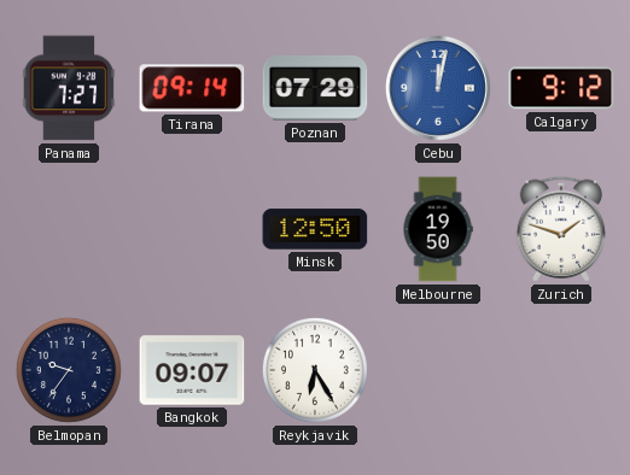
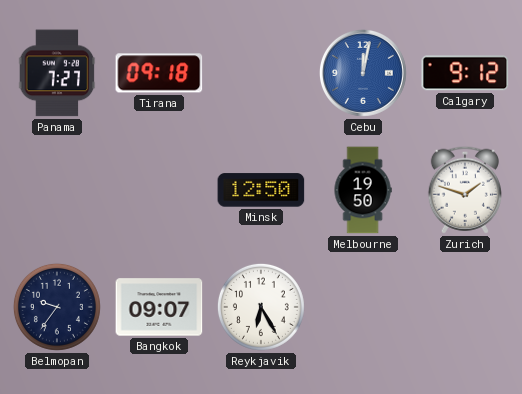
Tirana: 09:14 -> 09:18
Poznan: 07:29 -> none
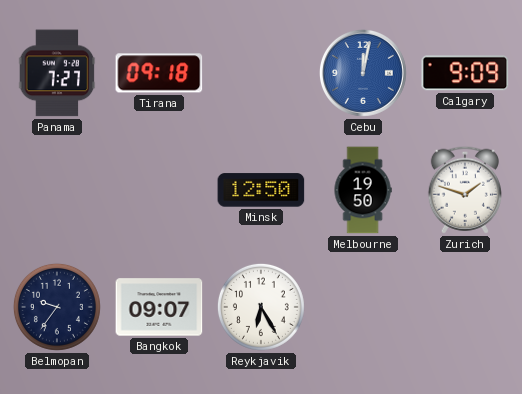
Calgary: 9:12 -> 9:09
